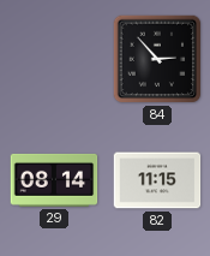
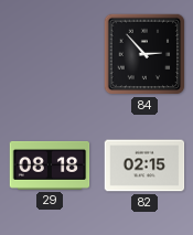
29: 08:14 -> 08:18
82: 11:15 -> 02:15
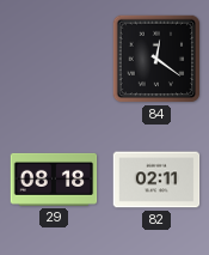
84: 2:53 -> 12:21
82: 02:15 -> 02:11
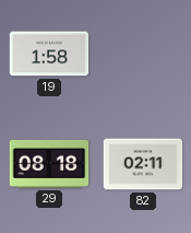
19: none -> 1:58
84: 12:21 -> none
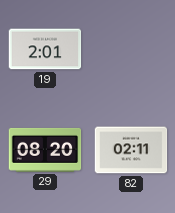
19: 1:58 -> 2:01
29: 08:18 -> 08:20
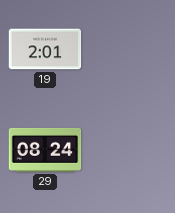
29: 08:20 -> 08:24
82: 02:11 -> none
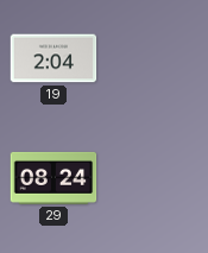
19: 2:01 -> 2:04
